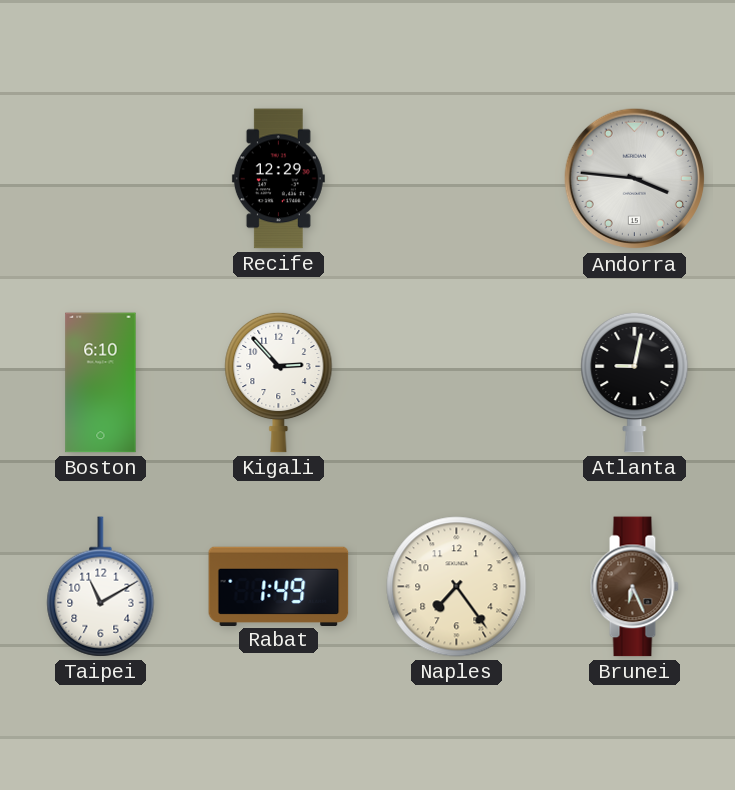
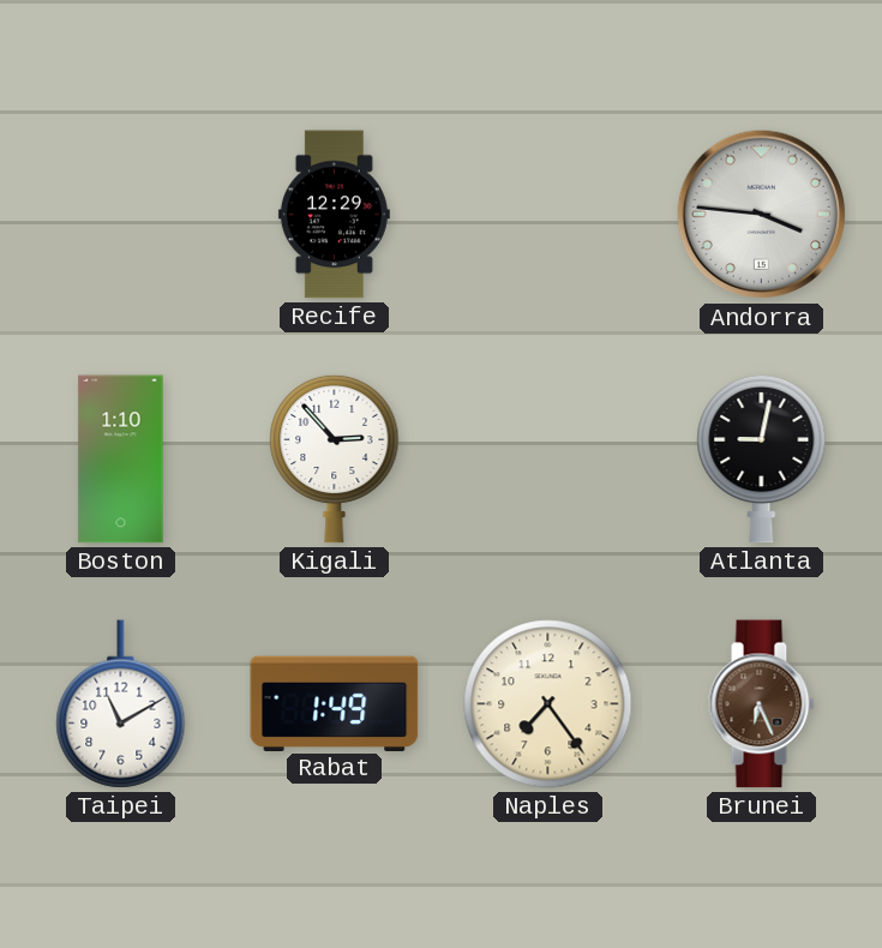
Boston: 6:10 -> 1:10
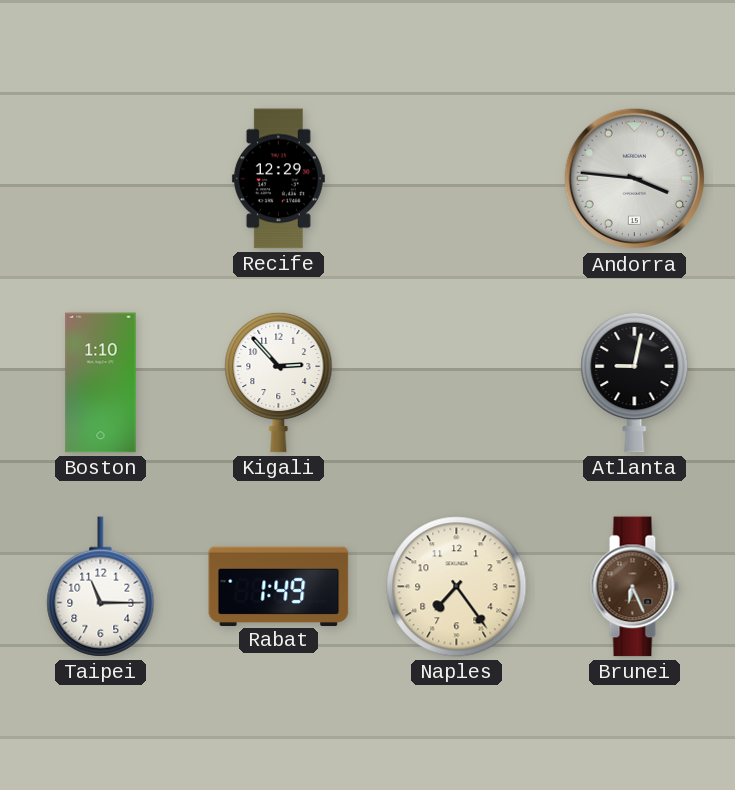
Taipei: 11:10 -> 11:15
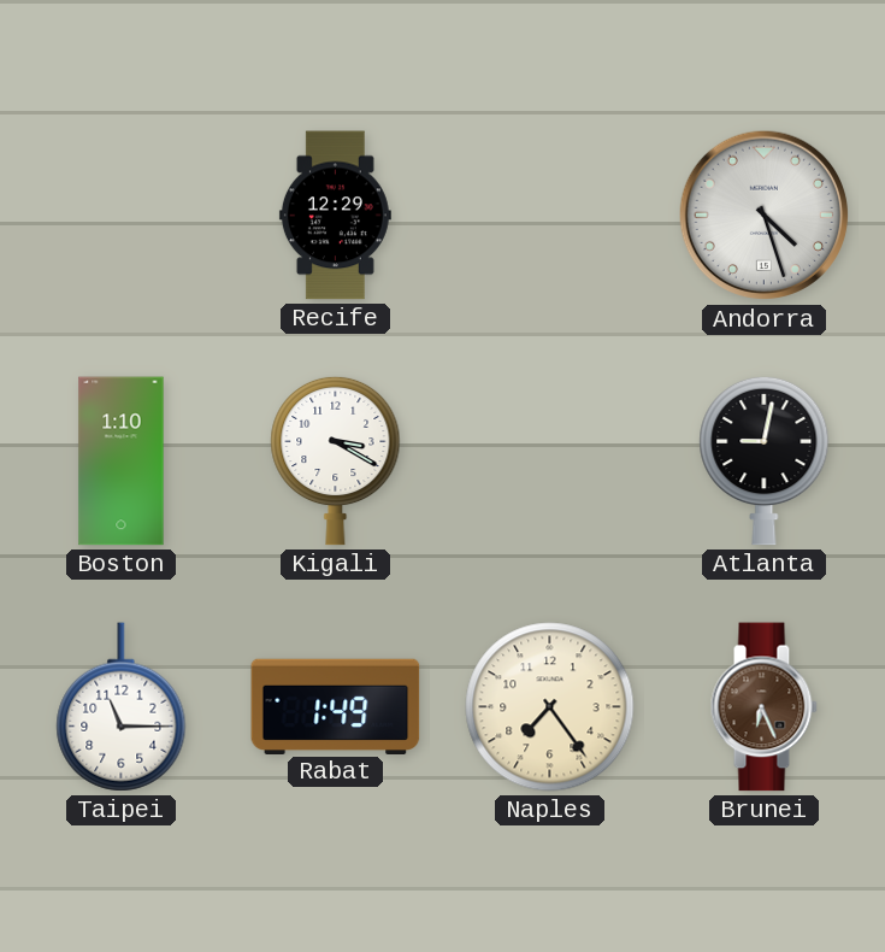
Andorra: 3:46 -> 4:27
Kigali: 2:53 -> 3:20
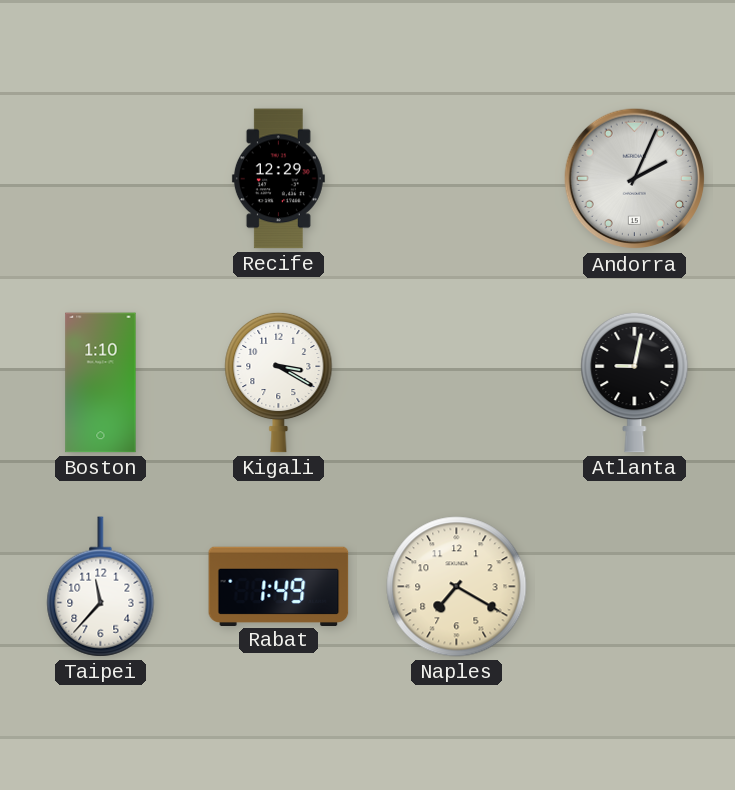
Andorra: 4:27 -> 2:04
Taipei: 11:15 -> 11:37
Naples: 7:24 -> 7:20
Brunei: 6:26 -> none
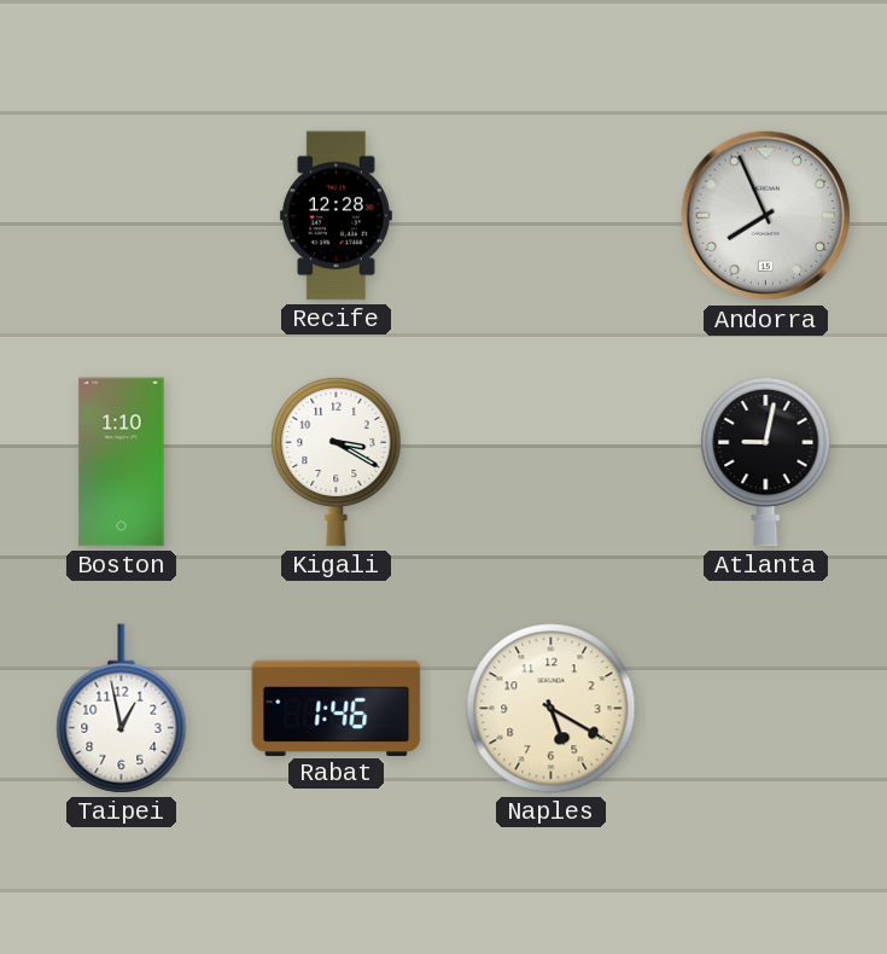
Recife: 12:29 -> 12:28
Andorra: 2:04 -> 7:56
Taipei: 11:37 -> 12:58
Rabat: 1:49 -> 1:46
Naples: 7:20 -> 5:20
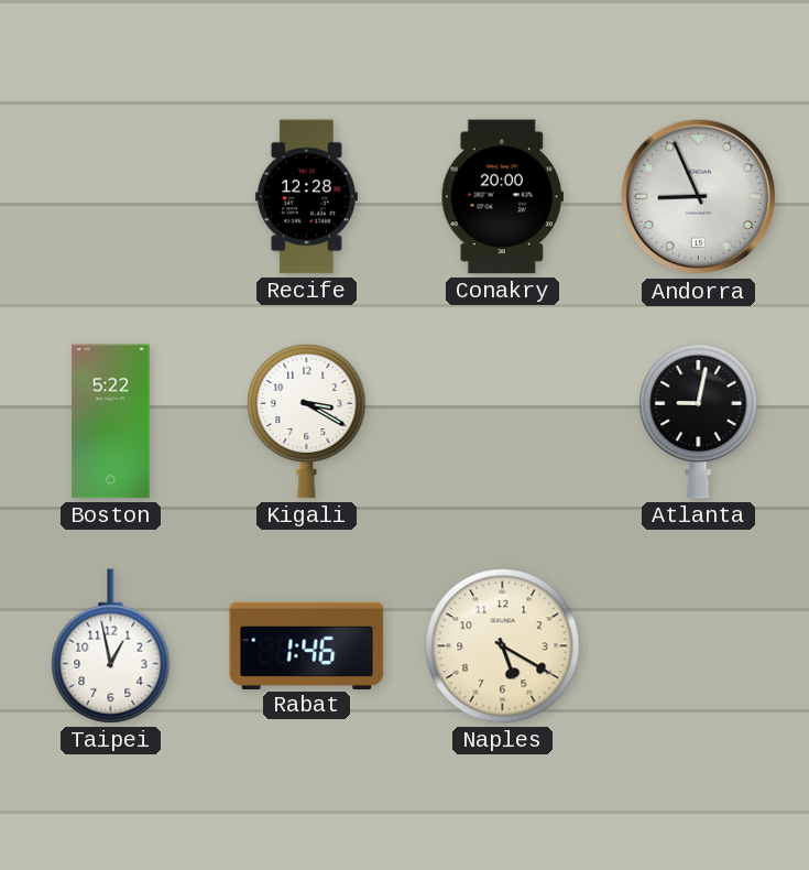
Conakry: none -> 20:00
Andorra: 7:56 -> 8:56
Boston: 1:10 -> 5:22
